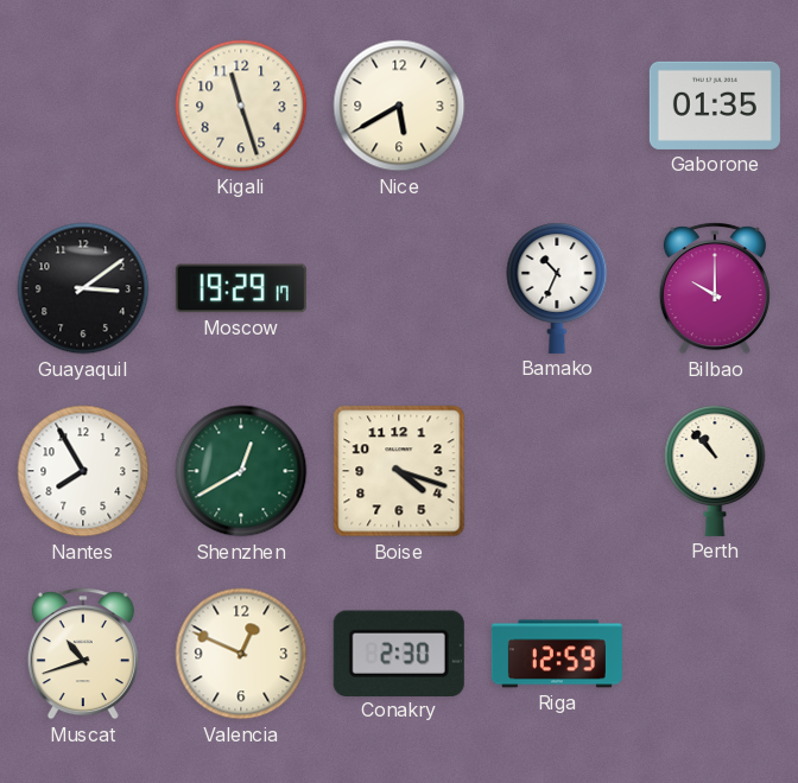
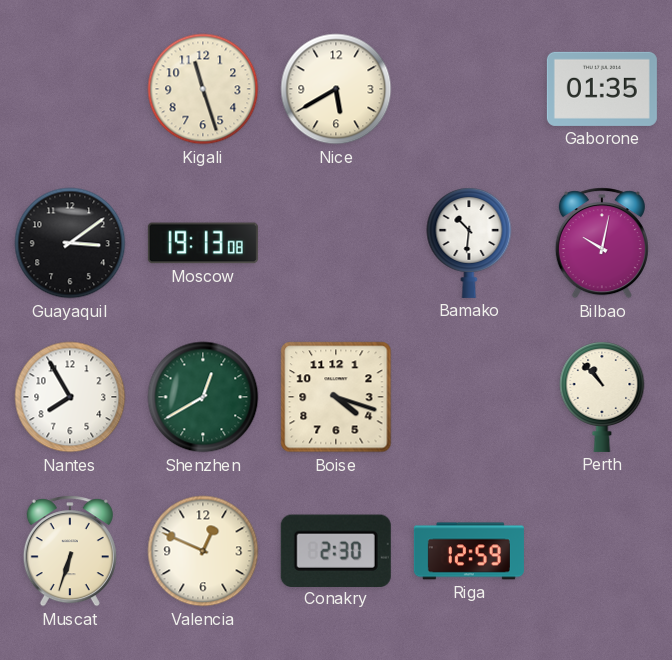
Moscow: 19:29 -> 19:13
Bamako: 10:34 -> 10:31
Bilbao: 10:00 -> 10:02
Muscat: 10:42 -> 6:33
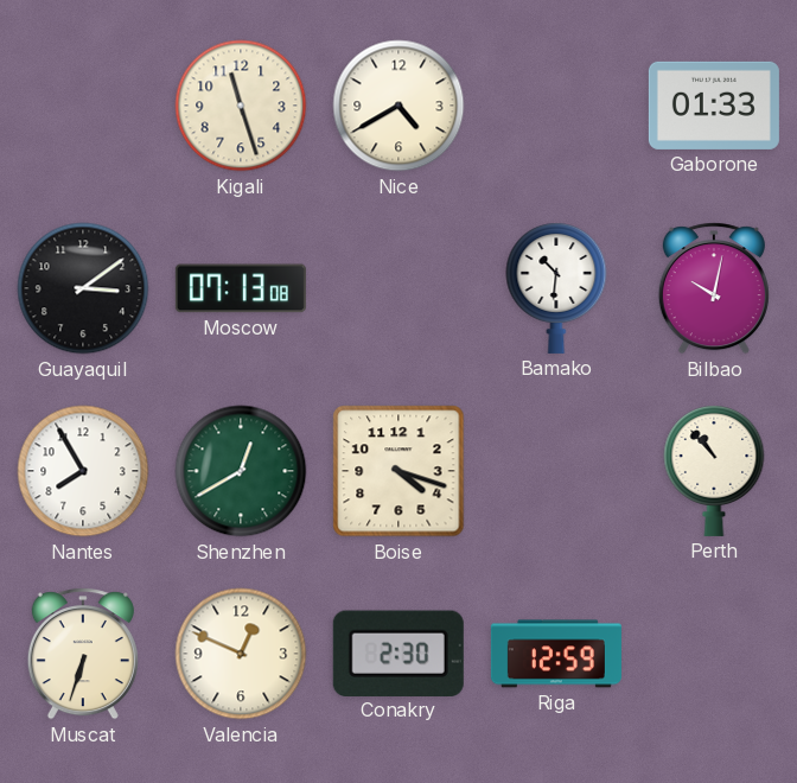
Nice: 5:40 -> 4:40
Gaborone: 01:35 -> 01:33
Moscow: 19:13 -> 07:13
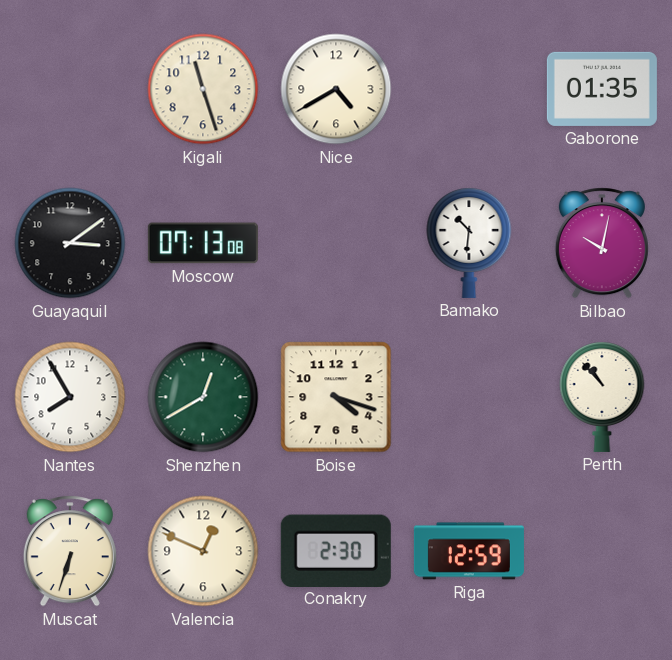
Gaborone: 01:33 -> 01:35
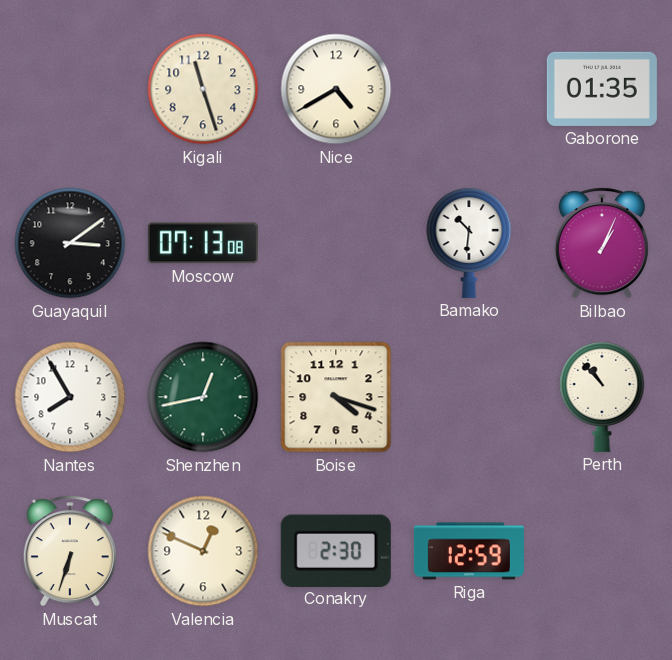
Bilbao: 10:02 -> 1:04
Shenzhen: 12:40 -> 12:43
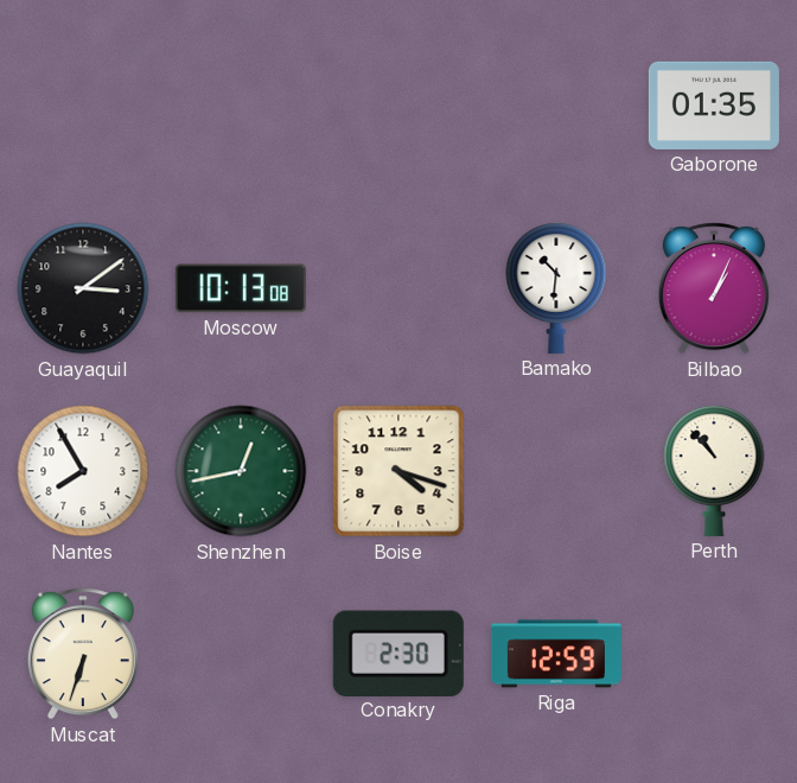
Kigali: 11:27 -> none
Nice: 4:40 -> none
Moscow: 07:13 -> 10:13
Valencia: 12:49 -> none
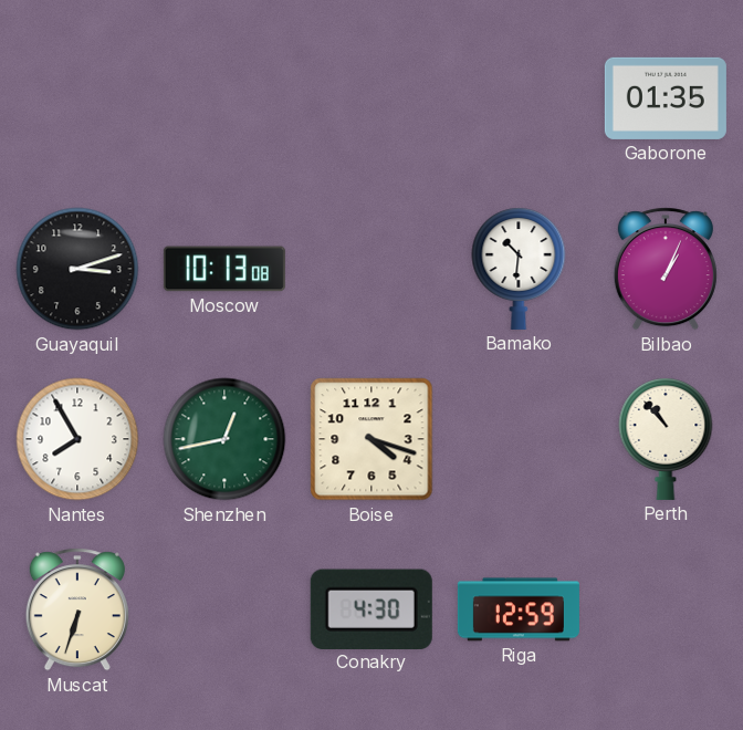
Guayaquil: 3:09 -> 3:12
Conakry: 2:30 -> 4:30
